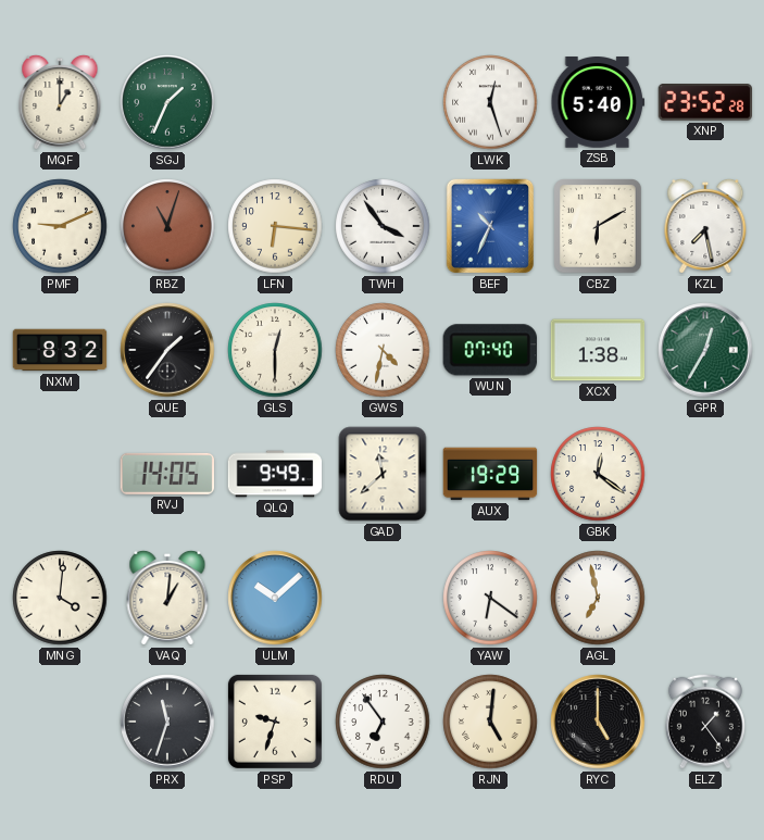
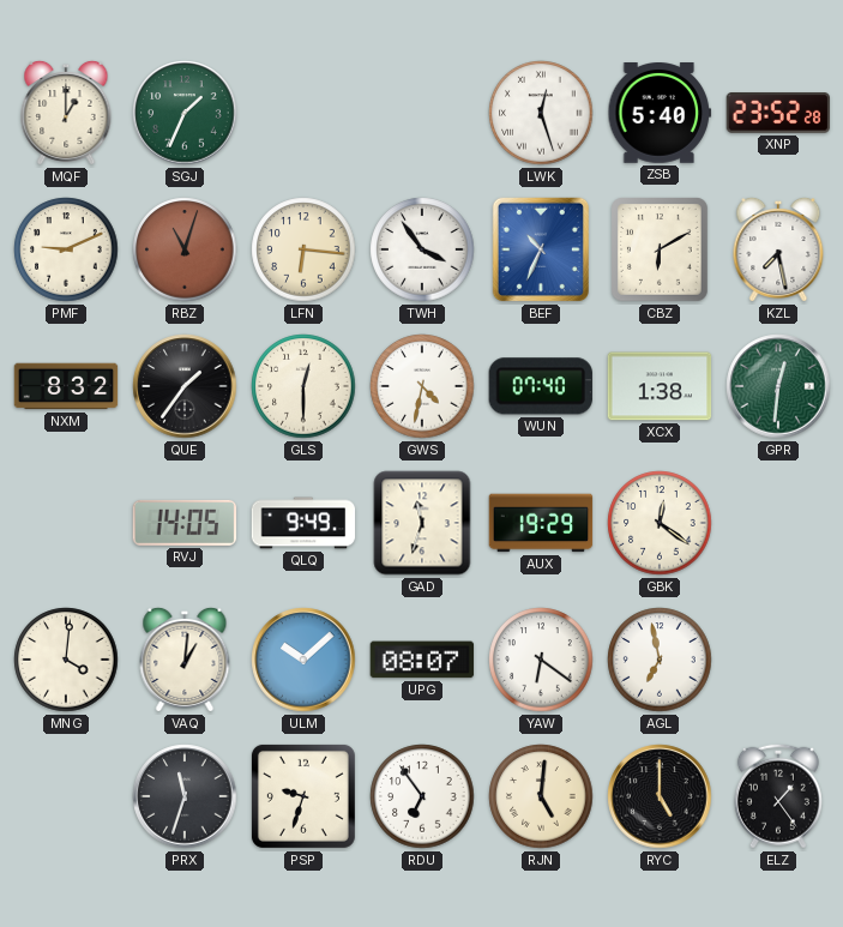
GPR: 12:35 -> 12:31
GAD: 11:38 -> 11:33
UPG: none -> 08:07
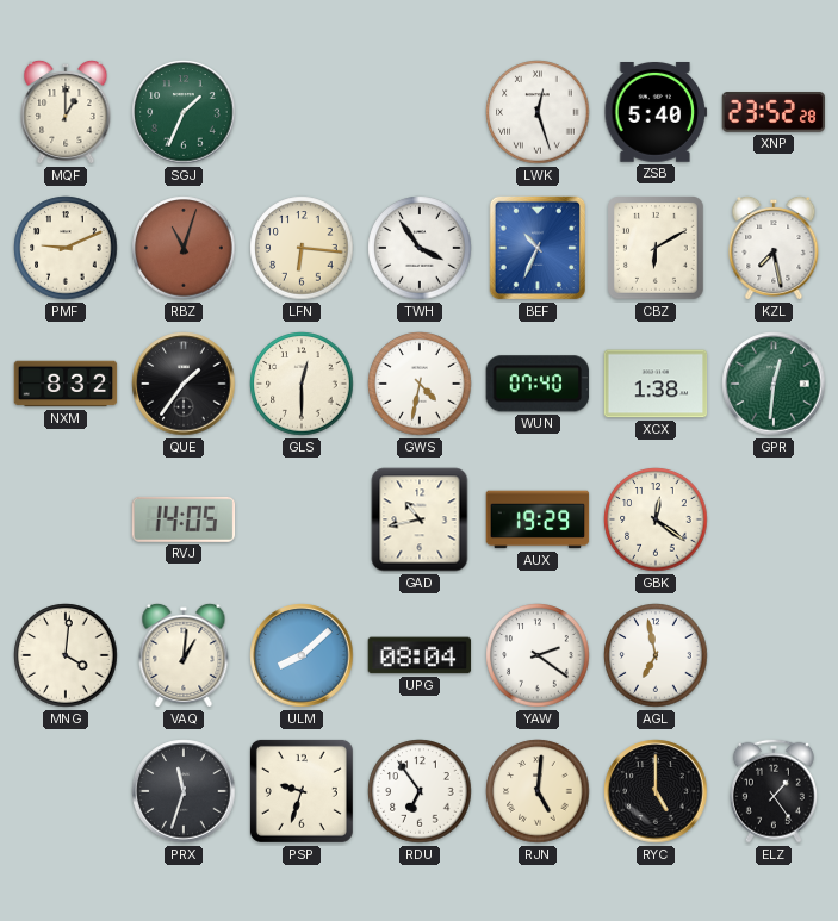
QLQ: 9:49 -> none
GAD: 11:33 -> 10:43
ULM: 10:08 -> 8:08
UPG: 08:07 -> 08:04
YAW: 6:21 -> 2:21
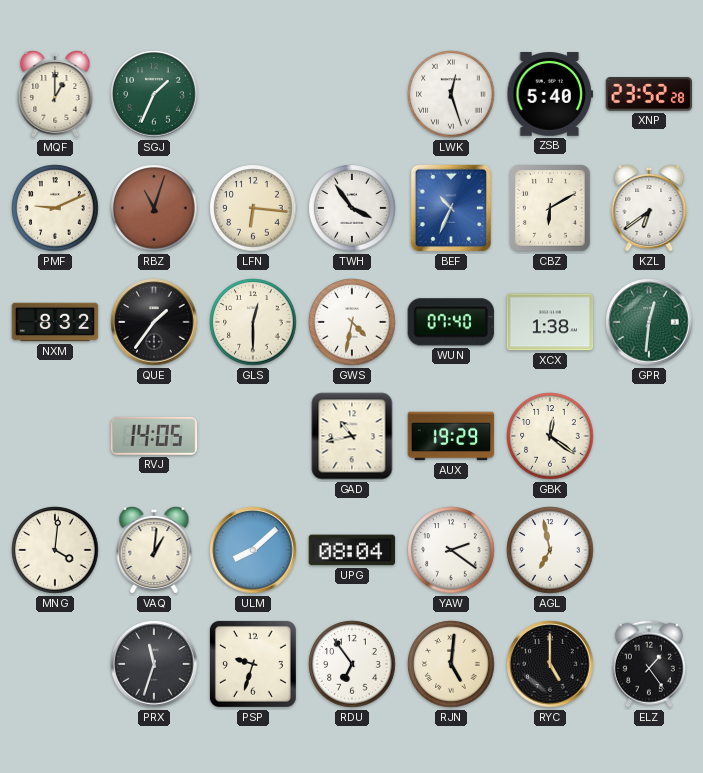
KZL: 7:28 -> 6:39
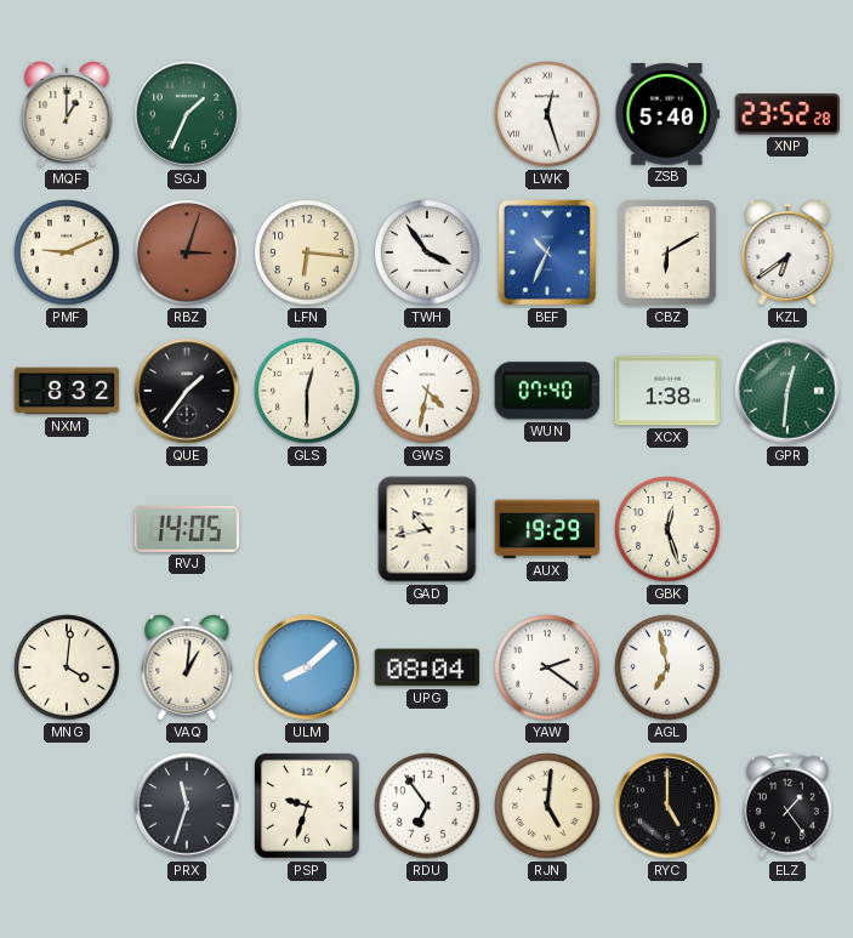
RBZ: 11:03 -> 3:03
GBK: 12:21 -> 12:27
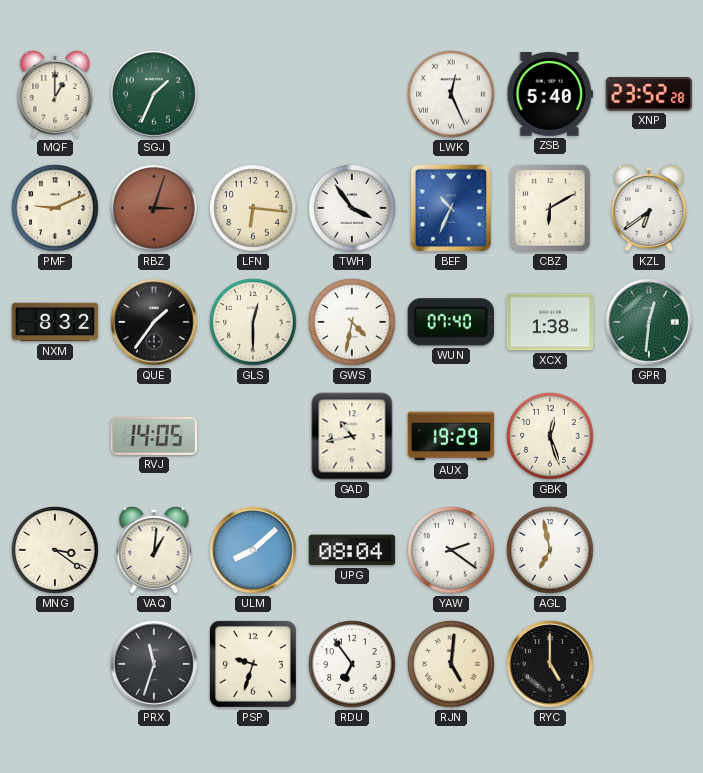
LWK: 12:27 -> 12:26
MNG: 4:01 -> 3:21
ELZ: 1:24 -> none
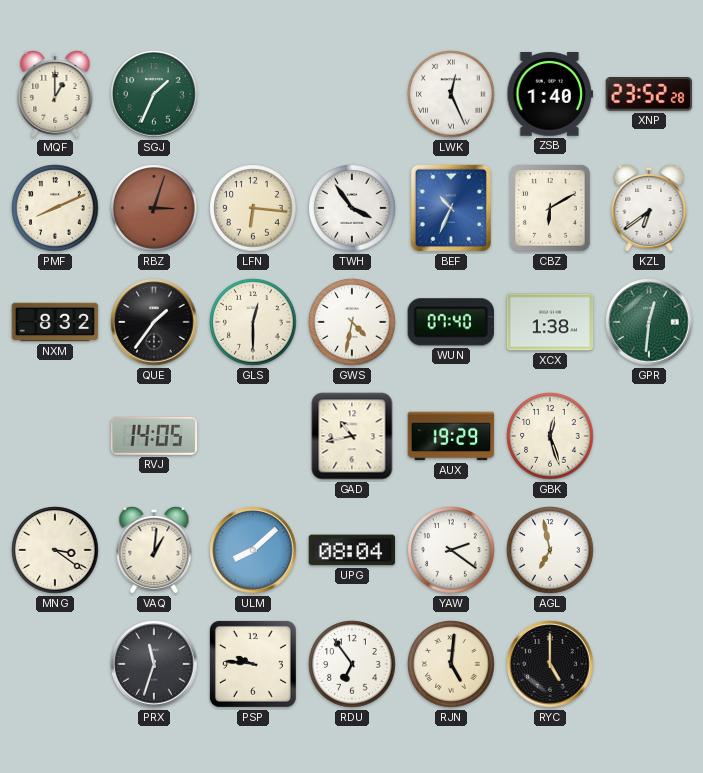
ZSB: 5:40 -> 1:40
PMF: 9:11 -> 8:11
PSP: 9:33 -> 9:46
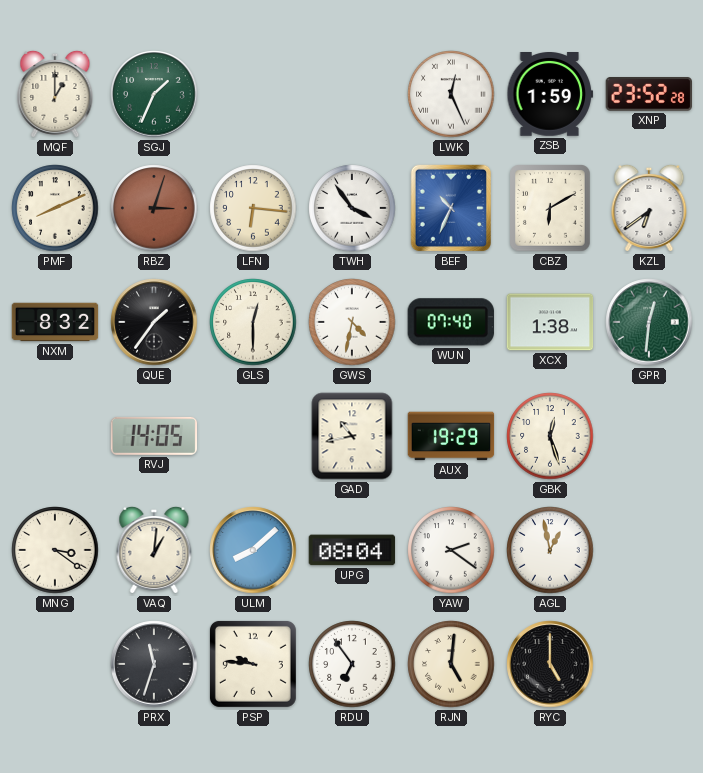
ZSB: 1:40 -> 1:59
AGL: 6:58 -> 12:58
